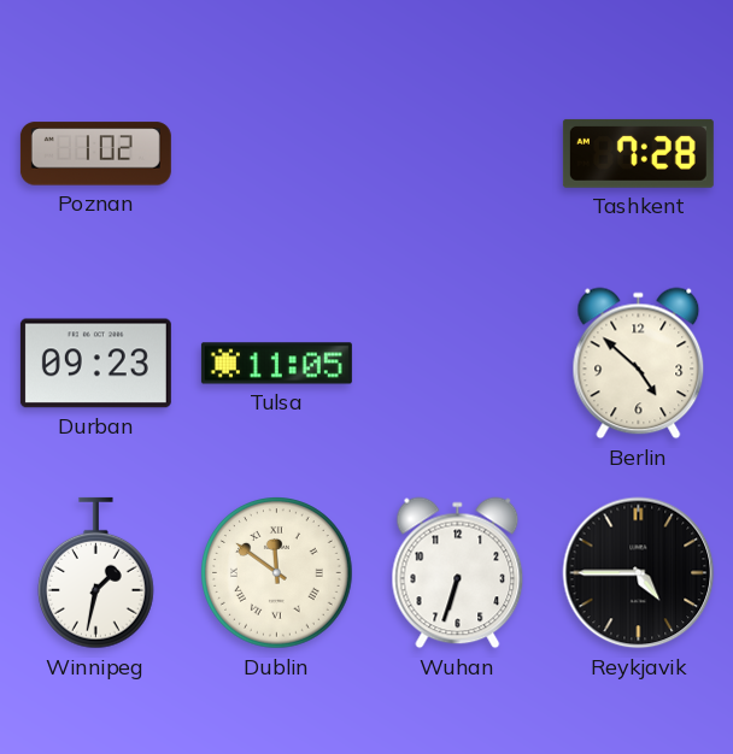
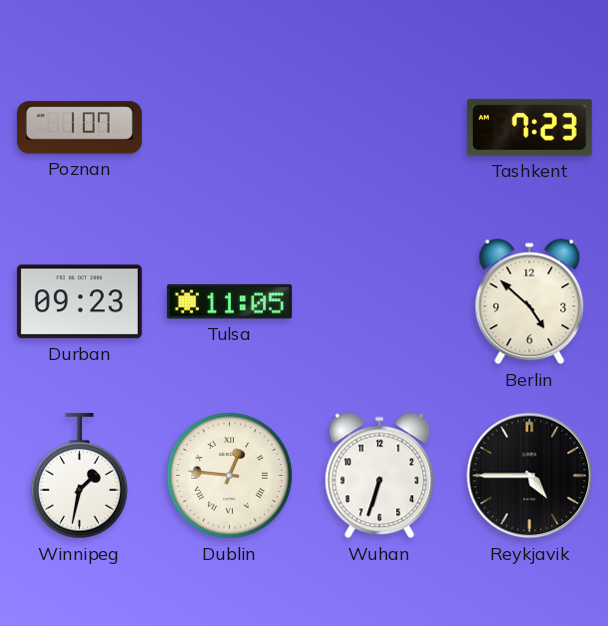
Poznan: 1:02 -> 1:07
Tashkent: 7:28 -> 7:23
Dublin: 11:51 -> 12:46
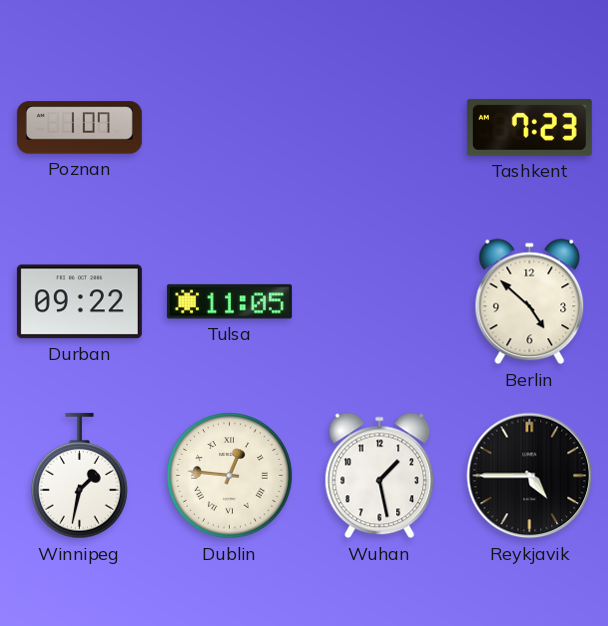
Durban: 09:23 -> 09:22
Wuhan: 6:33 -> 1:28
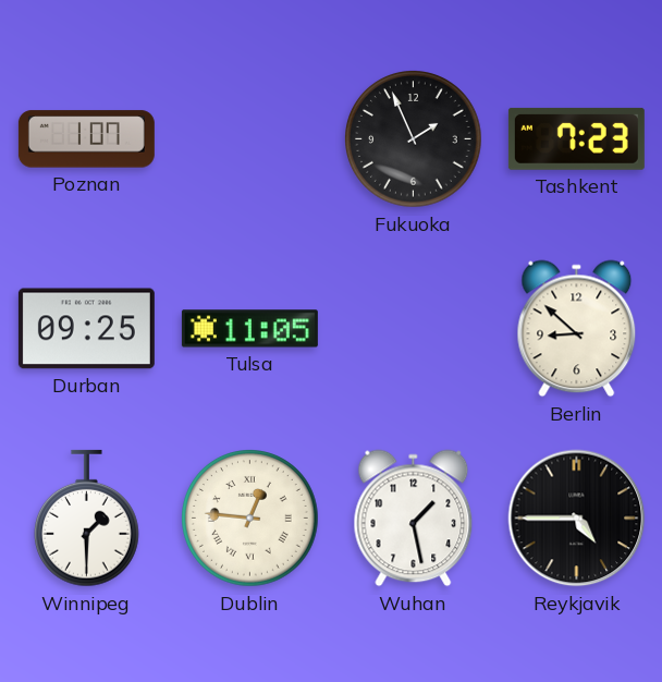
Fukuoka: none -> 1:56
Durban: 09:22 -> 09:25
Berlin: 4:52 -> 8:52
Winnipeg: 1:32 -> 1:30
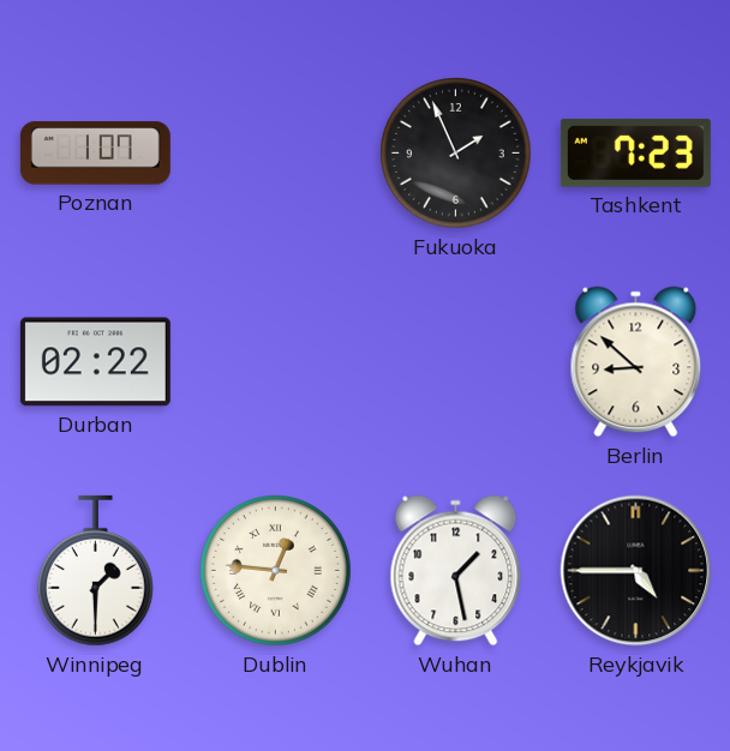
Durban: 09:25 -> 02:22
Tulsa: 11:05 -> none
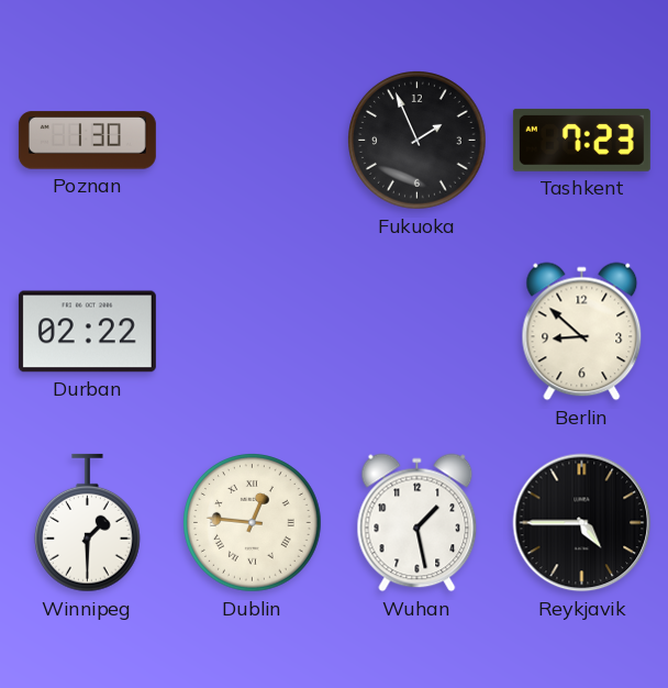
Poznan: 1:07 -> 1:30
